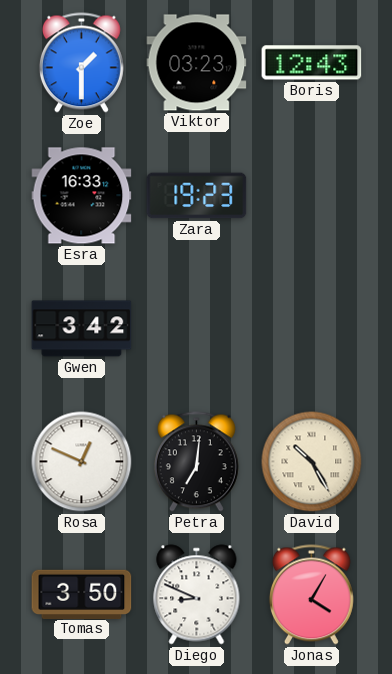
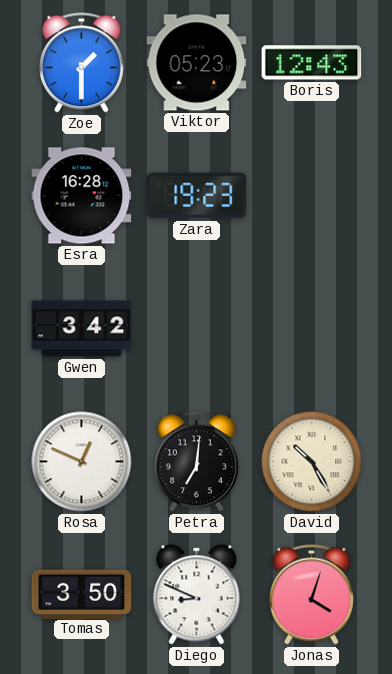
Viktor: 03:23 -> 05:23
Esra: 16:33 -> 16:28
Jonas: 4:05 -> 4:03
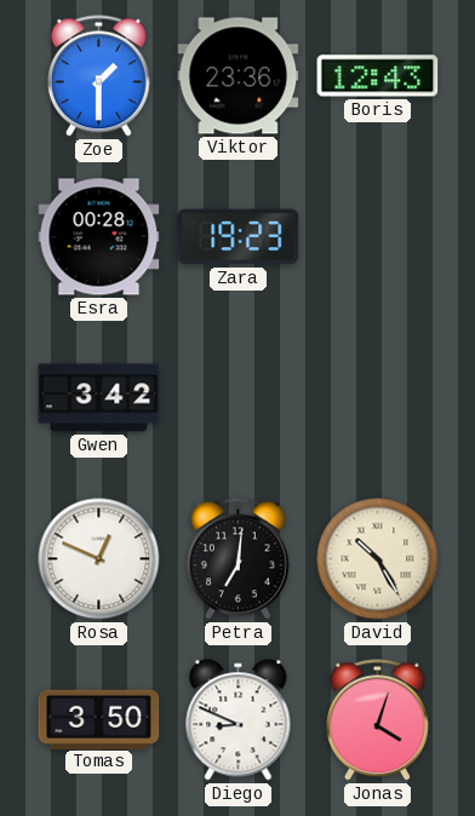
Viktor: 05:23 -> 23:36
Esra: 16:28 -> 00:28
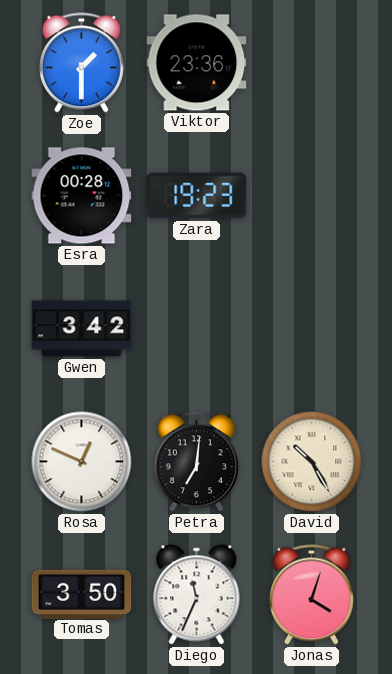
Boris: 12:43 -> none
Diego: 8:49 -> 11:34
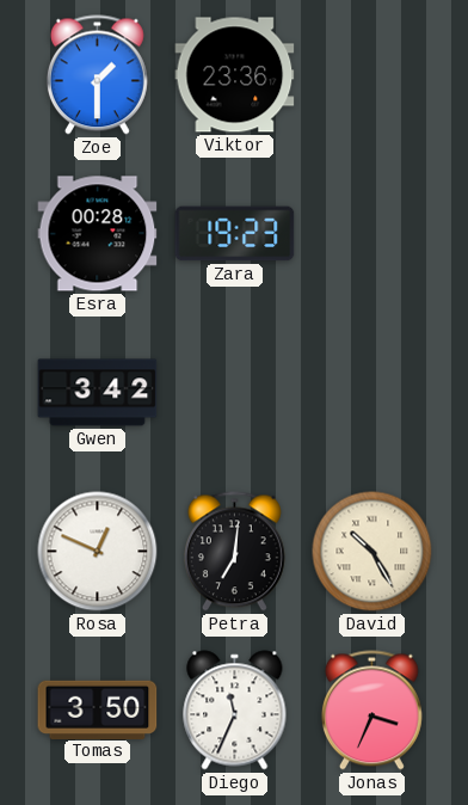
Jonas: 4:03 -> 3:34
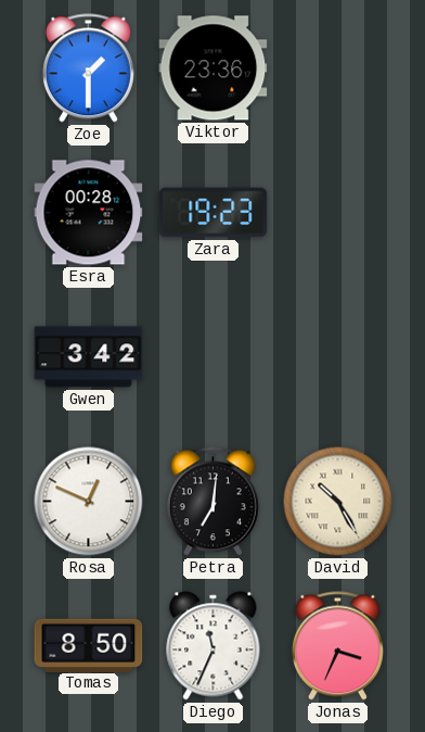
Tomas: 3:50 -> 8:50
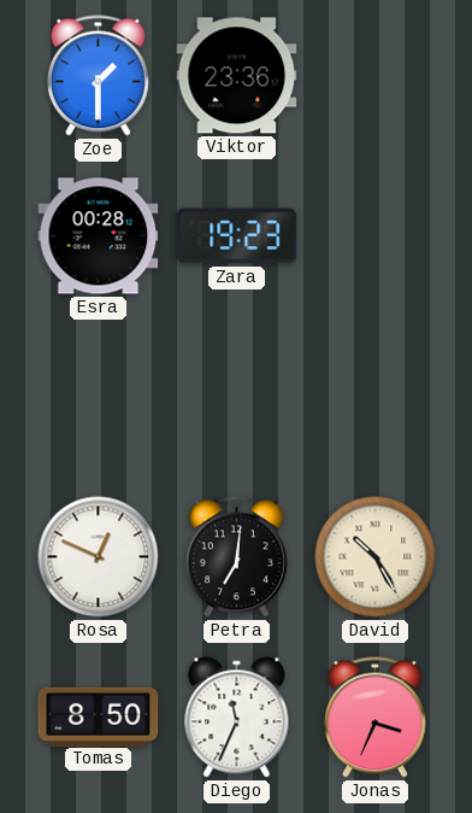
Gwen: 3:42 -> none
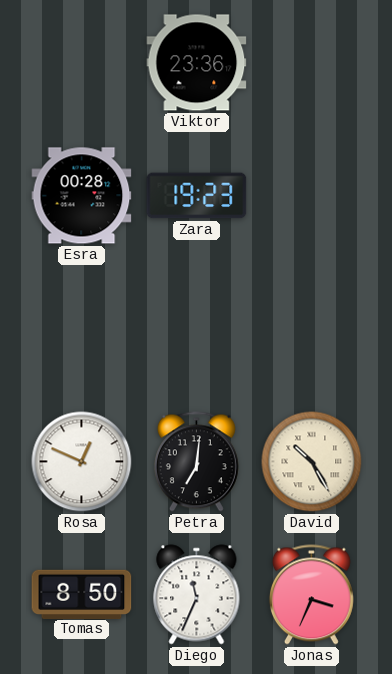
Zoe: 1:30 -> none
